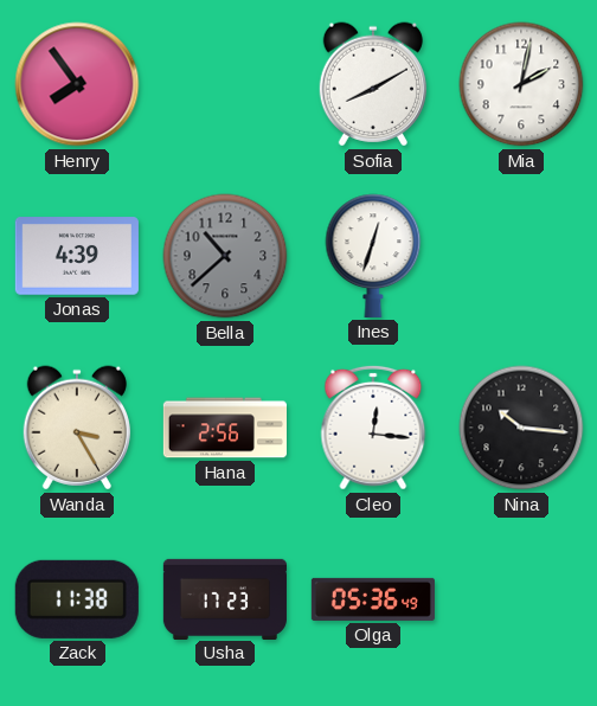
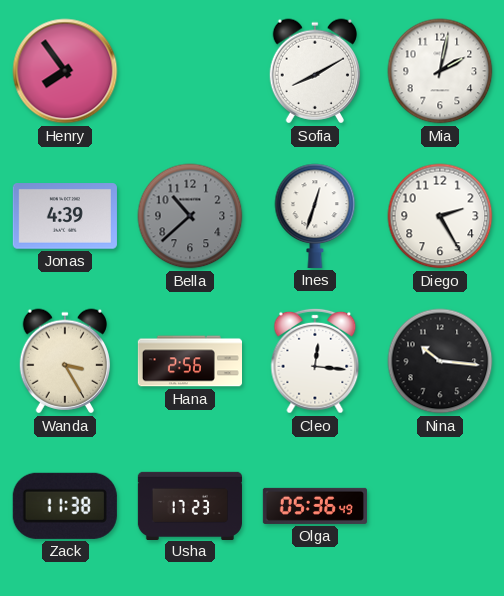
Diego: none -> 2:25
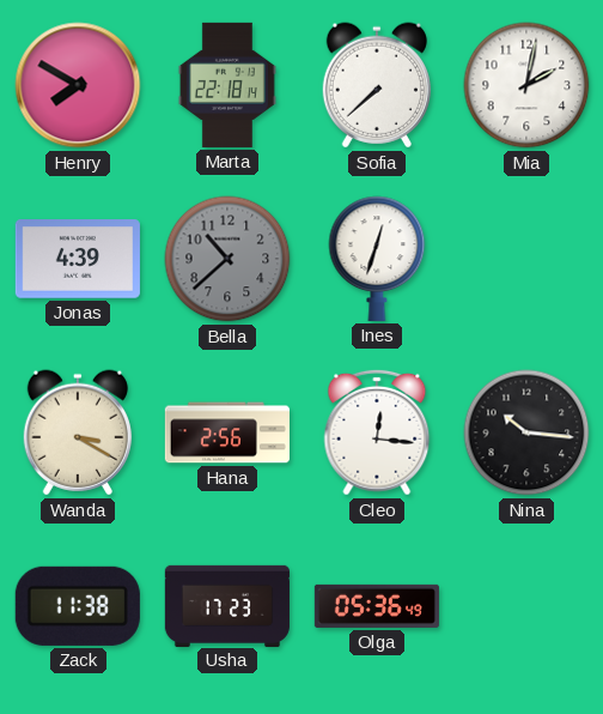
Henry: 7:54 -> 7:50
Marta: none -> 22:18
Sofia: 8:10 -> 7:38
Diego: 2:25 -> none
Wanda: 3:25 -> 3:20
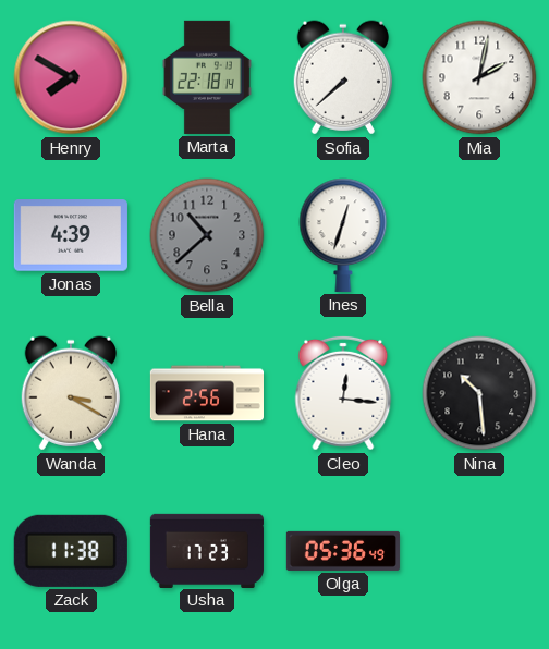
Nina: 10:16 -> 10:29
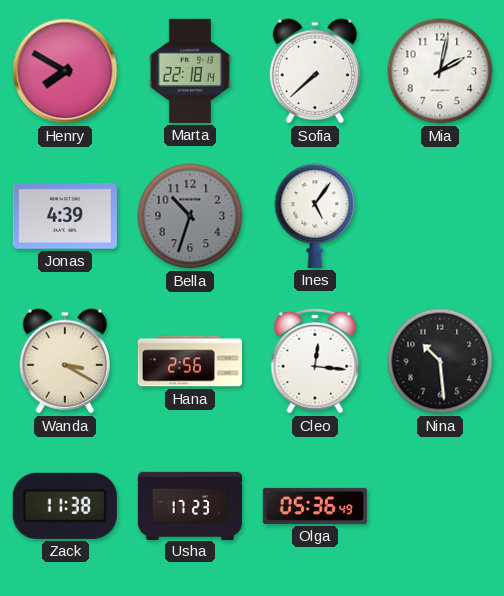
Bella: 10:38 -> 10:33
Ines: 12:33 -> 5:06
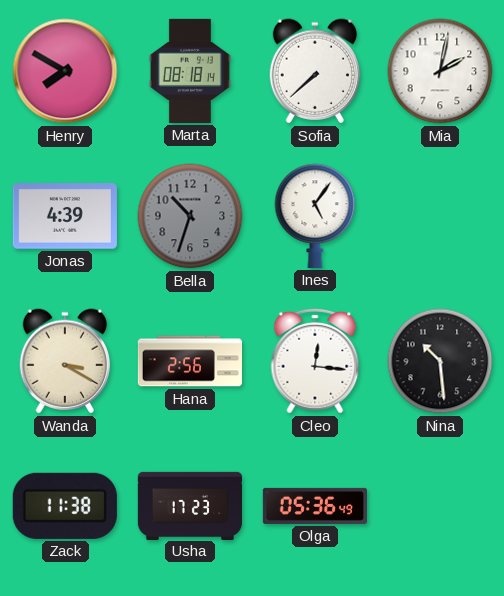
Marta: 22:18 -> 08:18
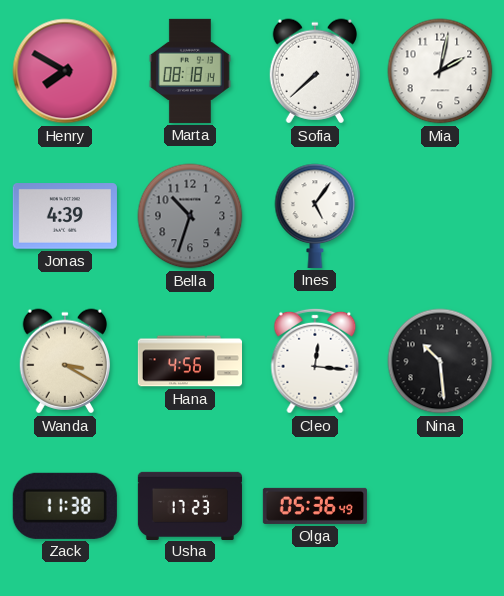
Hana: 2:56 -> 4:56
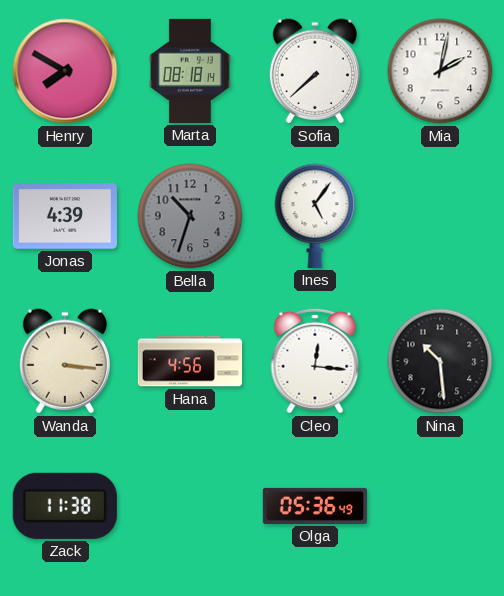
Wanda: 3:20 -> 3:16
Usha: 17:23 -> none
